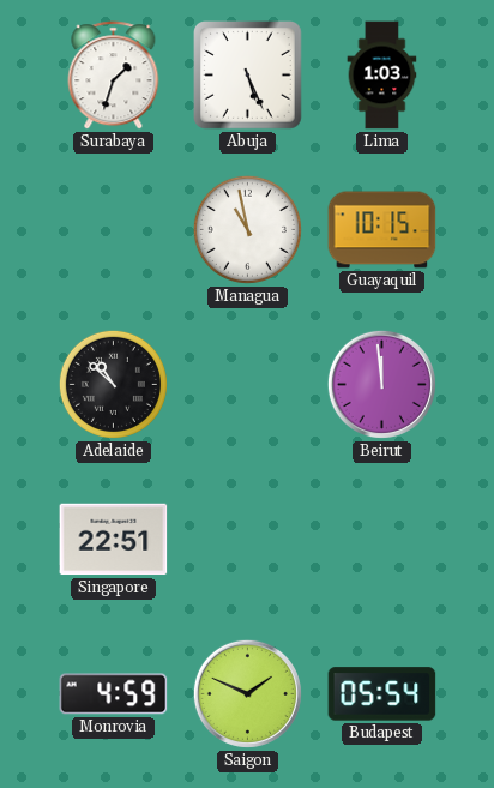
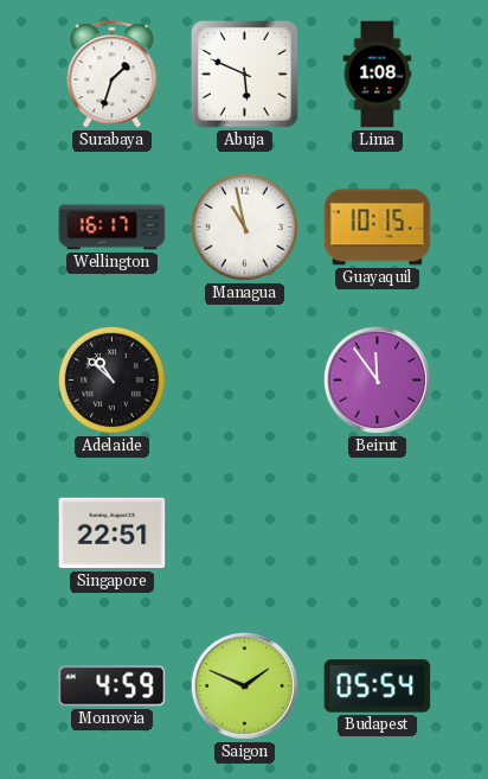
Abuja: 5:26 -> 5:49
Lima: 1:03 -> 1:08
Wellington: none -> 16:17
Beirut: 11:59 -> 11:54
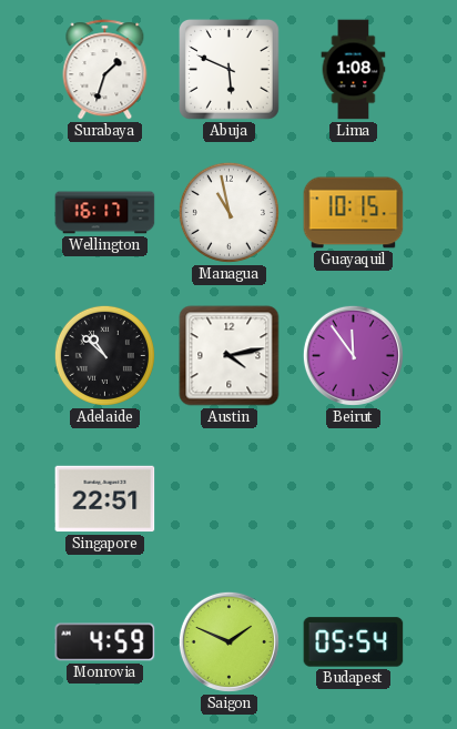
Austin: none -> 4:13
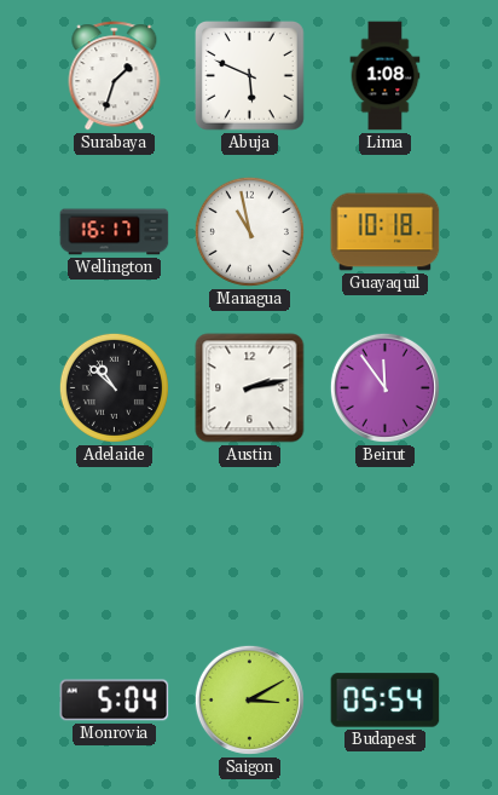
Guayaquil: 10:15 -> 10:18
Austin: 4:13 -> 2:13
Singapore: 22:51 -> none
Monrovia: 4:59 -> 5:04
Saigon: 1:49 -> 3:10
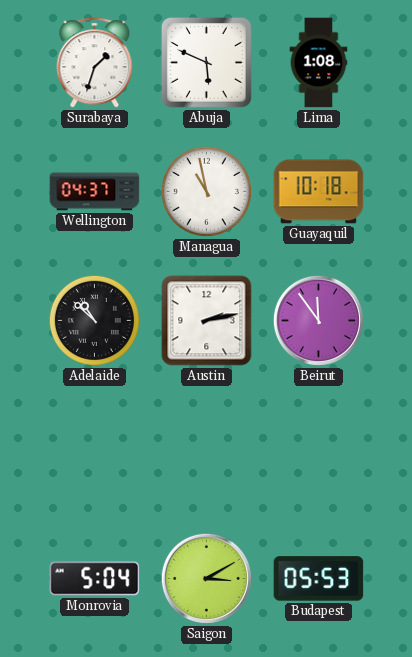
Wellington: 16:17 -> 04:37
Budapest: 05:54 -> 05:53
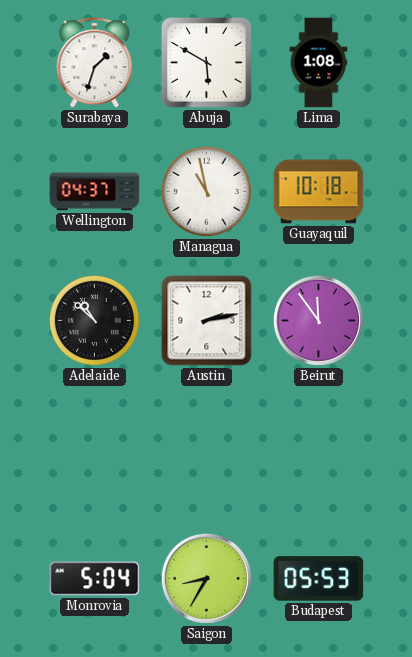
Abuja: 5:49 -> 5:50
Saigon: 3:10 -> 8:35
